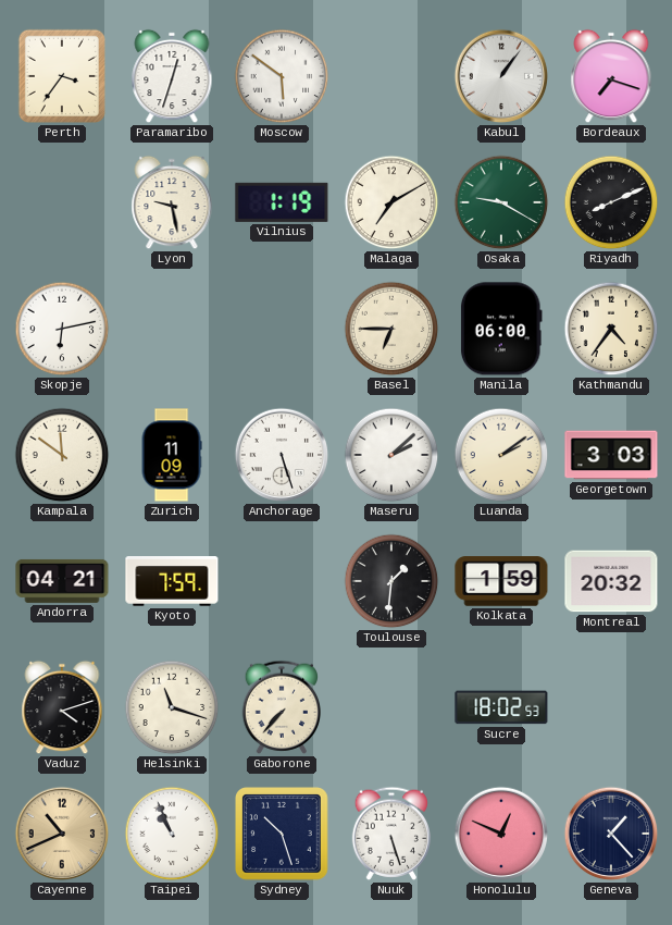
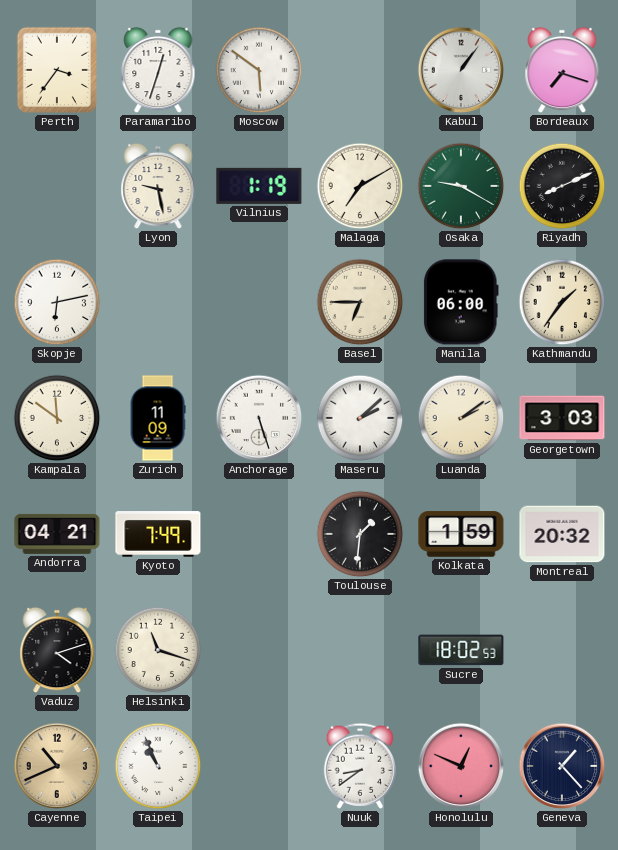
Kathmandu: 4:36 -> 1:36
Kyoto: 7:59 -> 7:49
Gaborone: 7:37 -> none
Sydney: 10:27 -> none
Nuuk: 5:27 -> 8:39
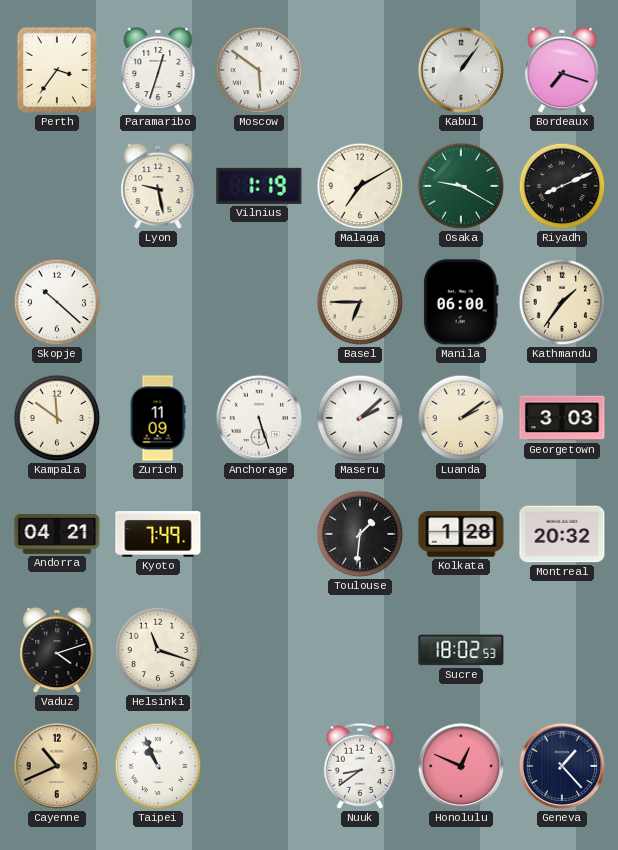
Skopje: 6:13 -> 10:22
Kolkata: 1:59 -> 1:28
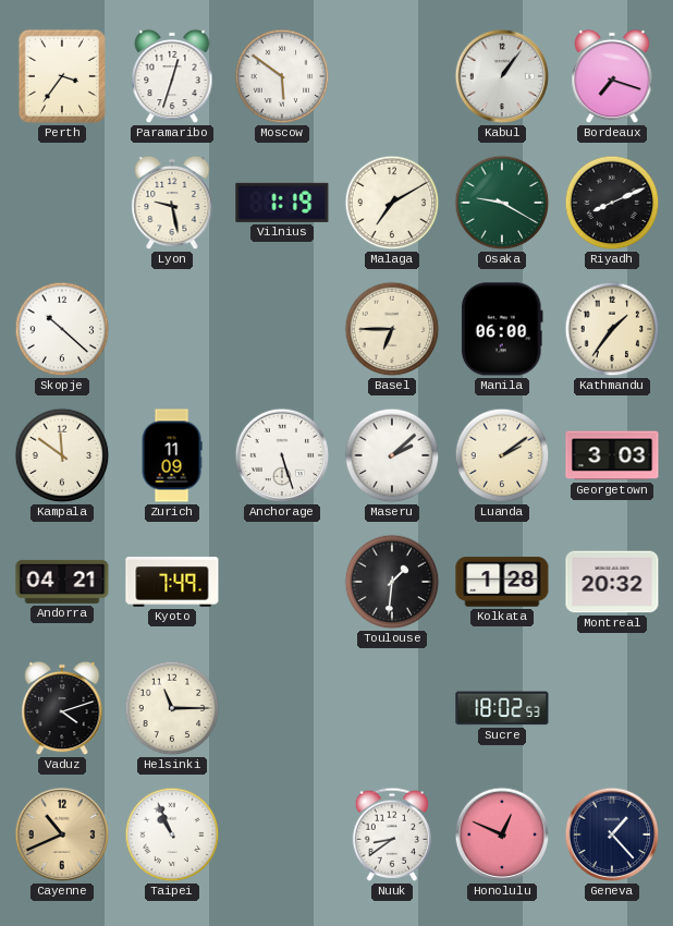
Helsinki: 11:18 -> 11:15
